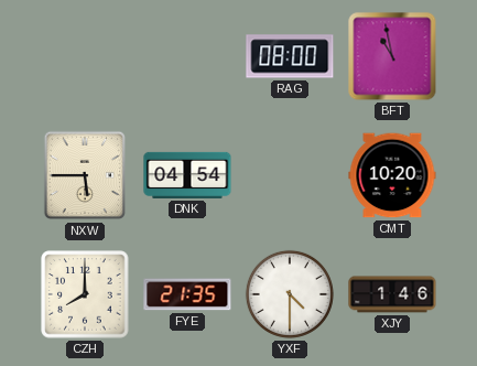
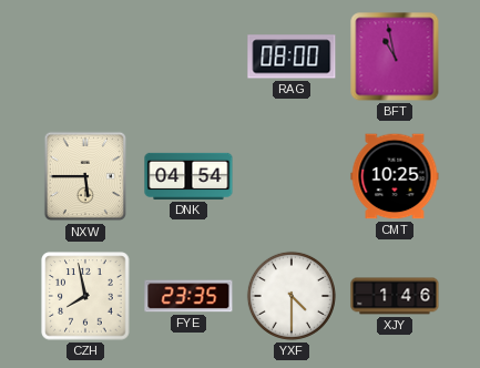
CMT: 10:20 -> 10:25
CZH: 8:00 -> 7:58
FYE: 21:35 -> 23:35
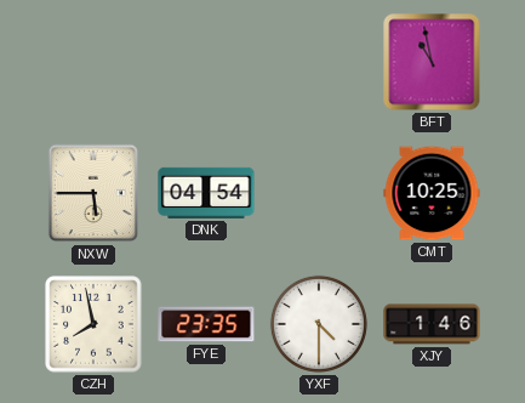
RAG: 08:00 -> none
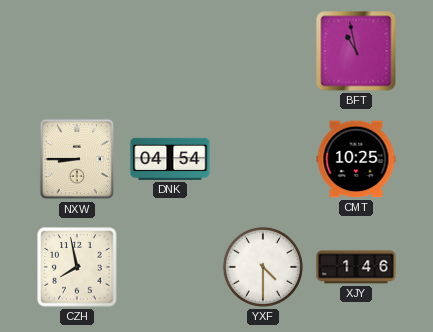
NXW: 5:45 -> 8:45
FYE: 23:35 -> none
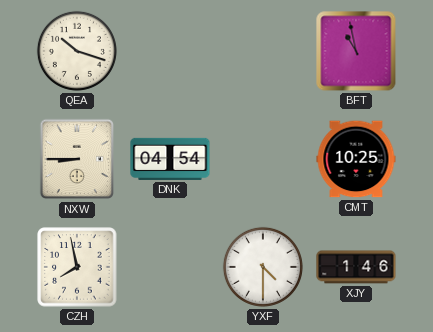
QEA: none -> 10:18
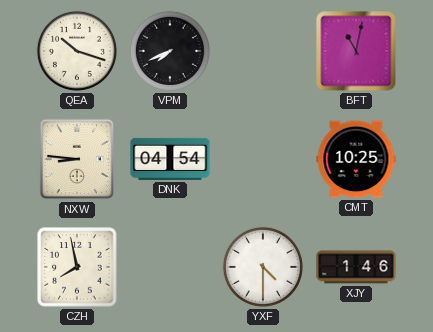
VPM: none -> 7:41
BFT: 10:58 -> 11:02
NXW: 8:45 -> 8:46
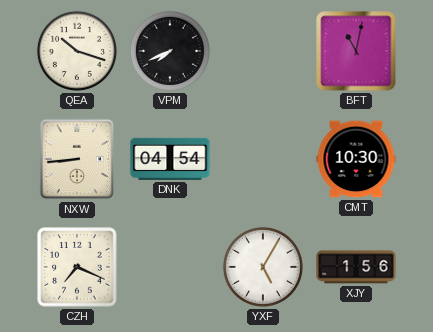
NXW: 8:46 -> 8:44
CMT: 10:25 -> 10:30
CZH: 7:58 -> 7:19
YXF: 4:30 -> 5:05
XJY: 1:46 -> 1:56
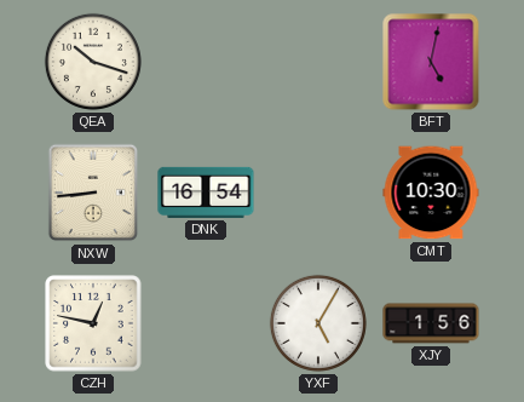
VPM: 7:41 -> none
BFT: 11:02 -> 5:02
DNK: 04:54 -> 16:54
CZH: 7:19 -> 12:47
